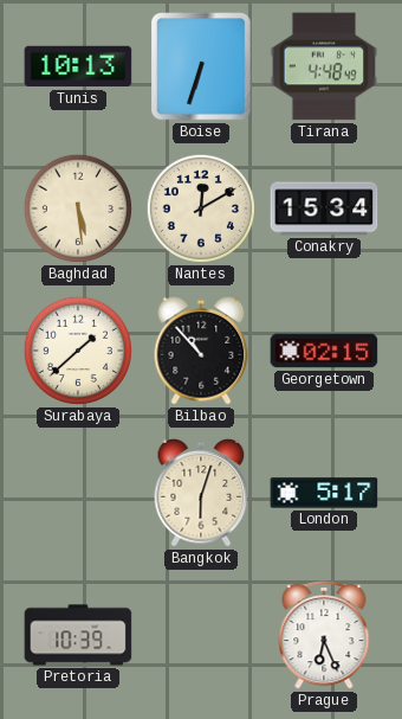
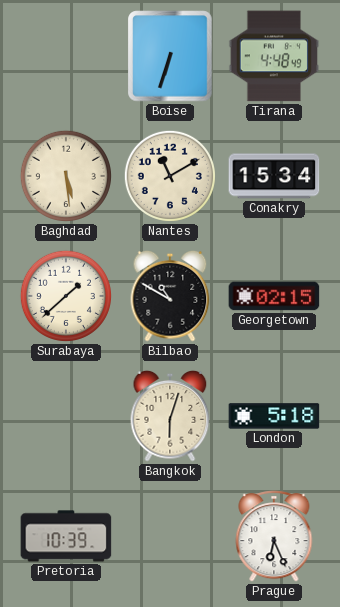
Tunis: 10:13 -> none
Nantes: 12:10 -> 11:10
Bilbao: 10:53 -> 10:50
London: 5:17 -> 5:18
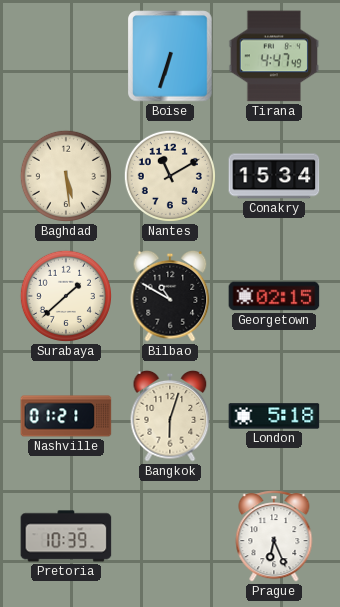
Tirana: 4:48 -> 4:47
Nashville: none -> 01:21
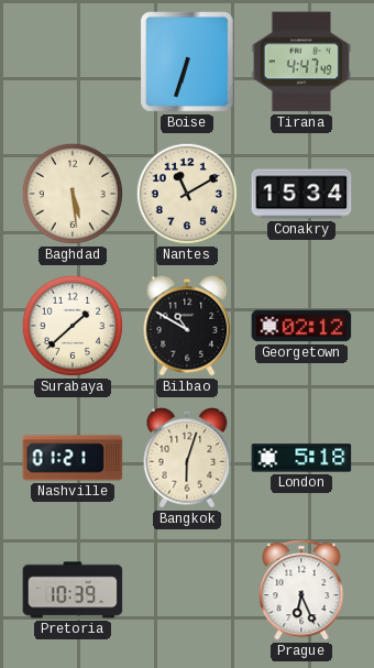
Georgetown: 02:15 -> 02:12
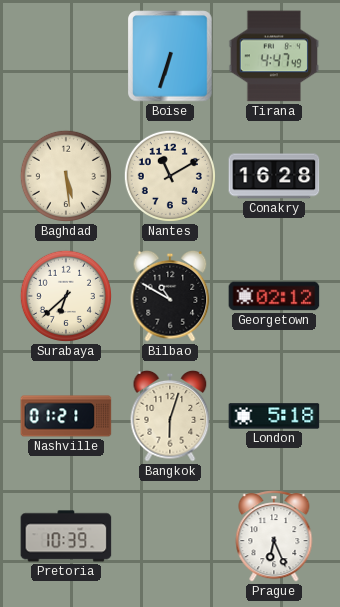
Conakry: 15:34 -> 16:28
Surabaya: 1:38 -> 6:38
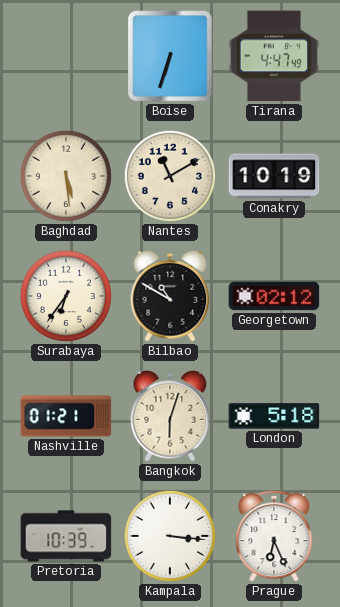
Conakry: 16:28 -> 10:19
Surabaya: 6:38 -> 6:36
Kampala: none -> 3:16
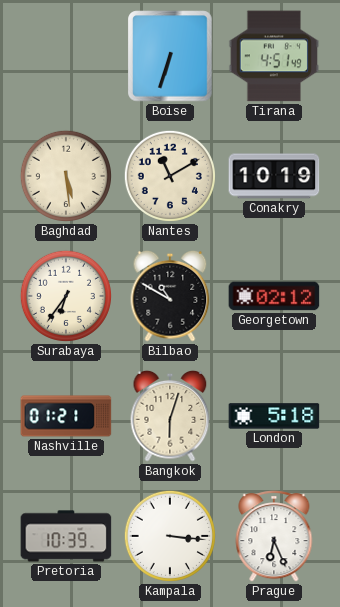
Tirana: 4:47 -> 4:51
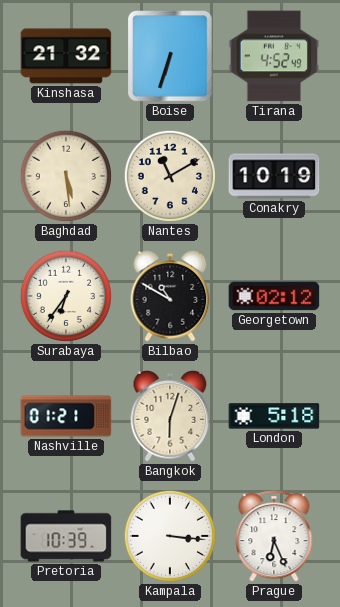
Kinshasa: none -> 21:32
Tirana: 4:51 -> 4:52
